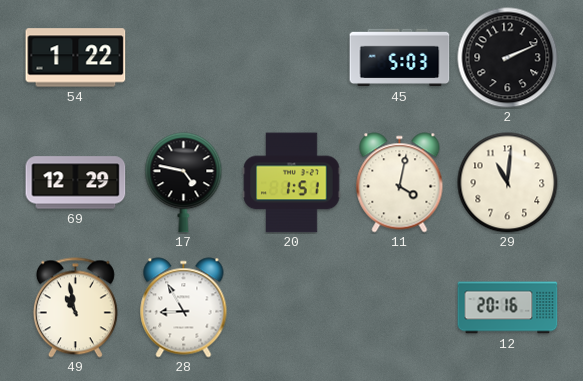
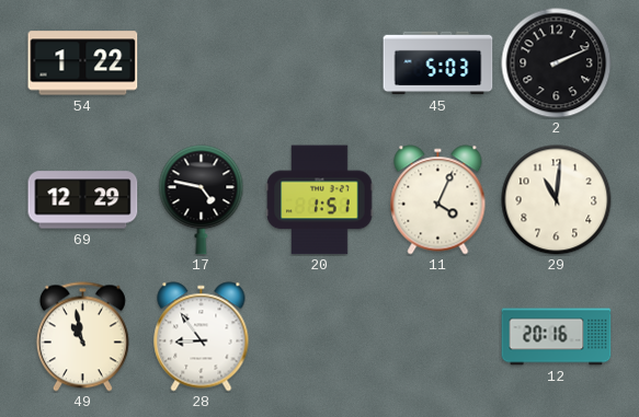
11: 4:02 -> 4:04
28: 8:55 -> 8:54
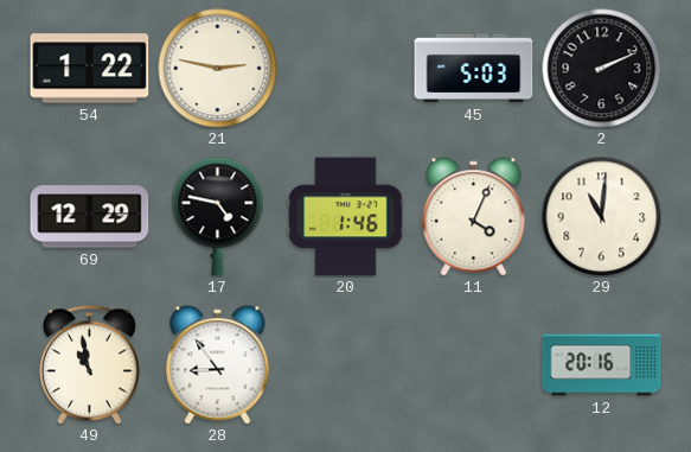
21: none -> 2:47
20: 1:51 -> 1:46
